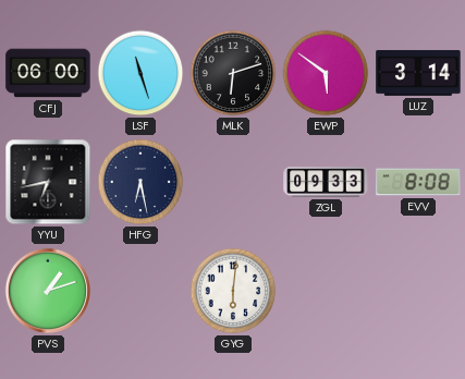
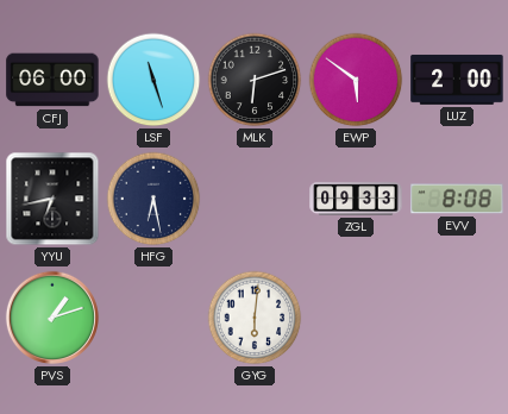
LUZ: 3:14 -> 2:00
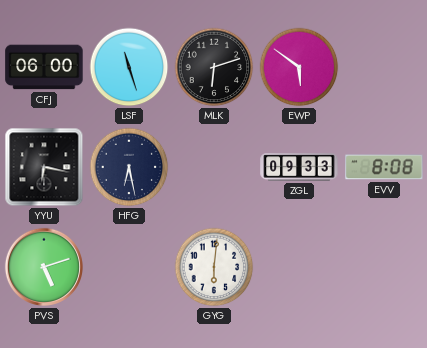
LUZ: 2:00 -> none
YYU: 6:43 -> 6:17
PVS: 1:12 -> 5:12
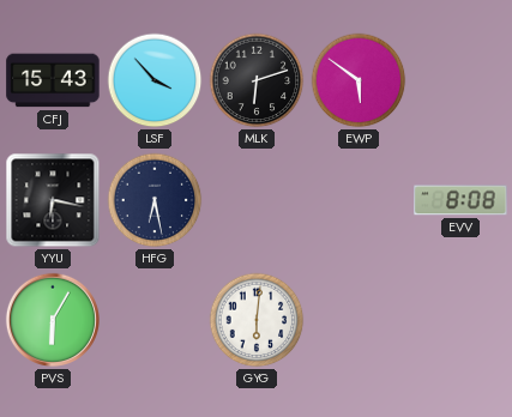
CFJ: 06:00 -> 15:43
LSF: 11:27 -> 3:53
ZGL: 09:33 -> none
PVS: 5:12 -> 6:05
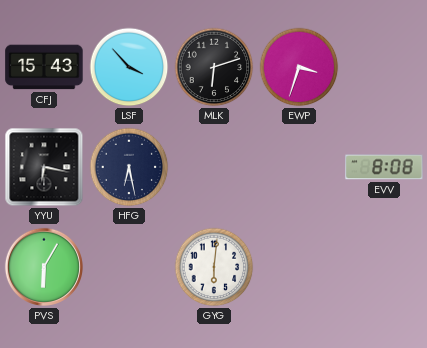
EWP: 5:51 -> 3:33
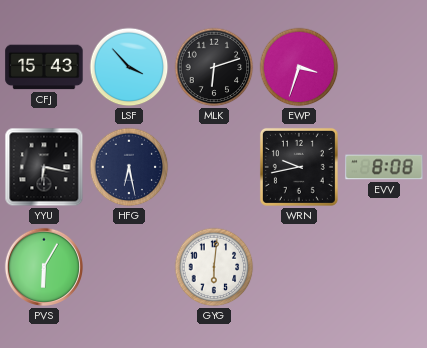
WRN: none -> 9:43
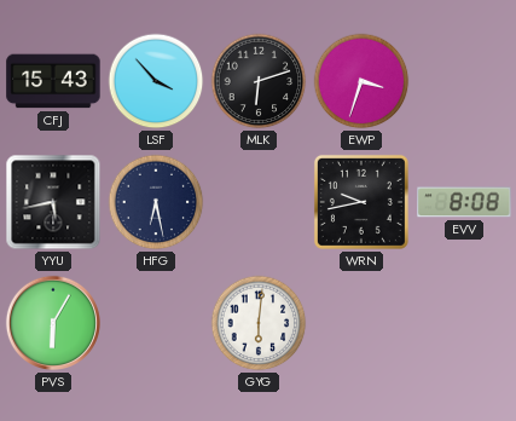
YYU: 6:17 -> 5:43
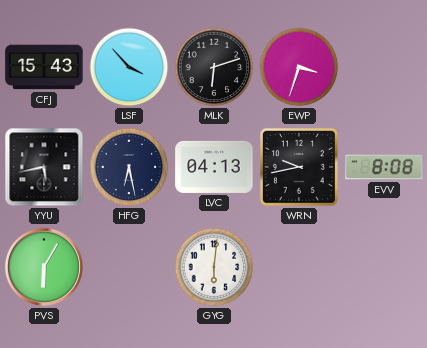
LVC: none -> 04:13
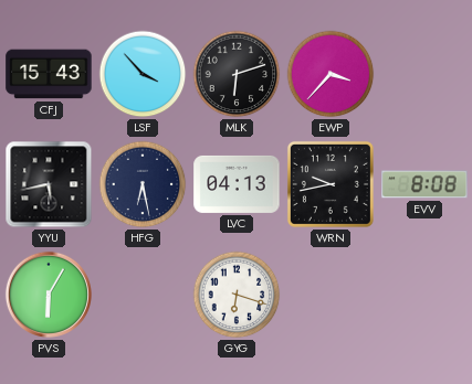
EWP: 3:33 -> 3:37
GYG: 6:01 -> 6:18
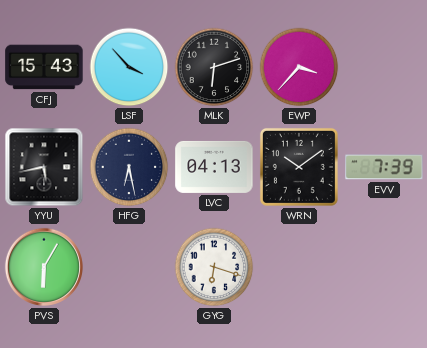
WRN: 9:43 -> 10:09
EVV: 8:08 -> 7:39
